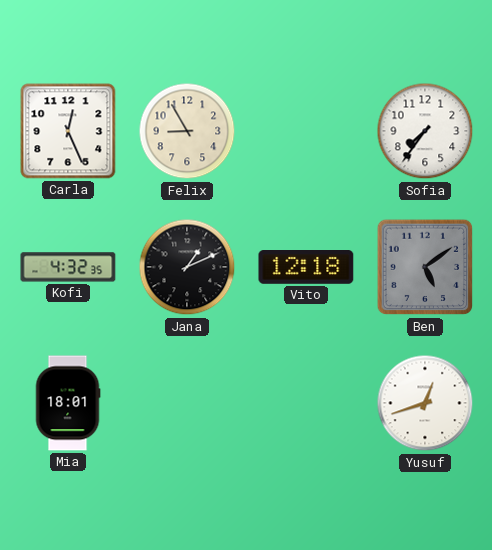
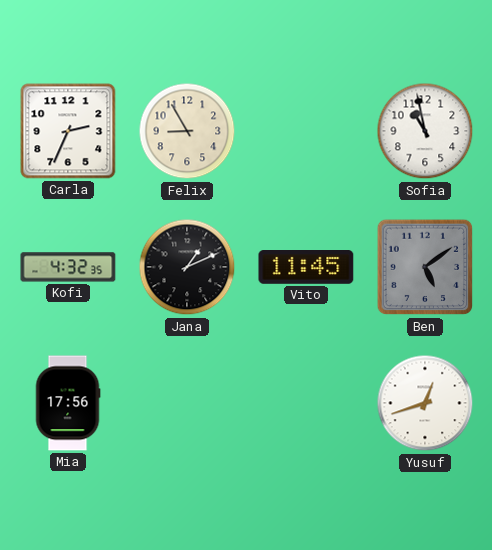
Carla: 12:26 -> 2:34
Sofia: 7:36 -> 10:58
Vito: 12:18 -> 11:45
Mia: 18:01 -> 17:56
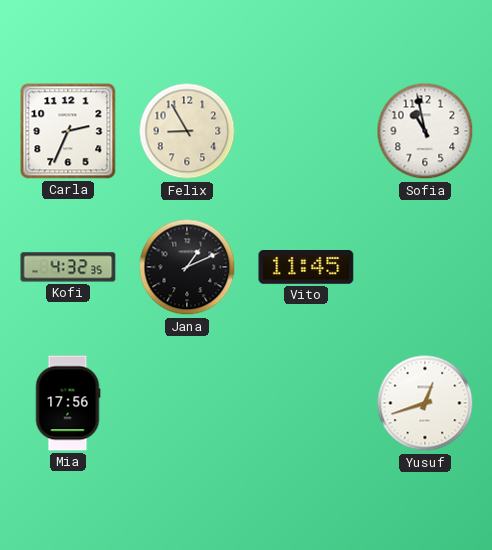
Ben: 5:09 -> none
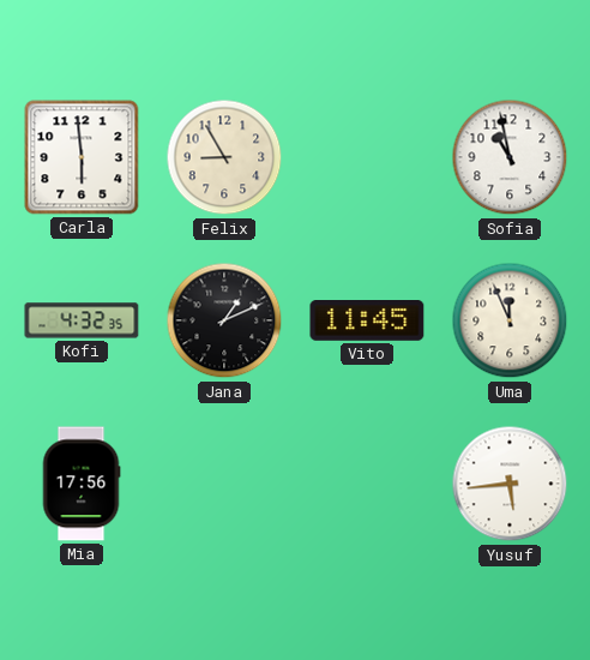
Carla: 2:34 -> 5:59
Uma: none -> 11:56
Yusuf: 12:42 -> 5:44
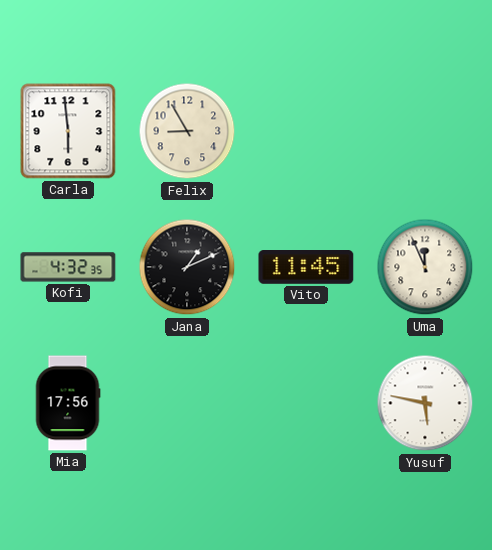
Sofia: 10:58 -> none
Yusuf: 5:44 -> 5:47
